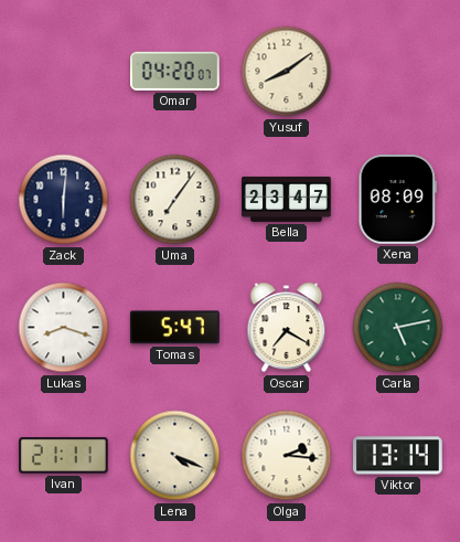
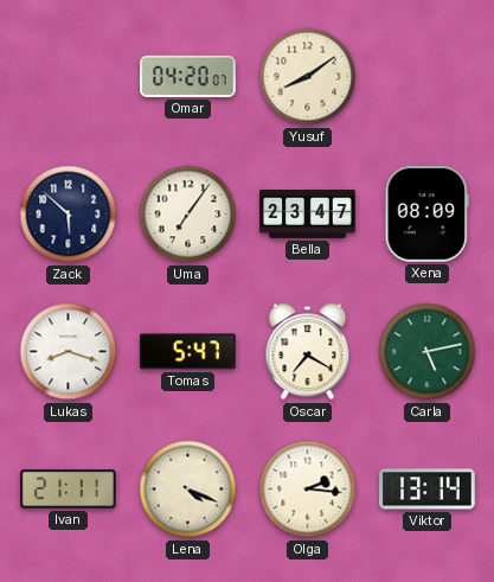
Zack: 6:01 -> 5:52
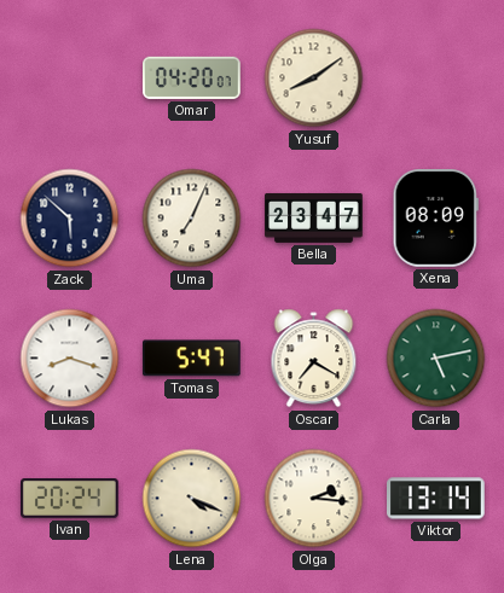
Uma: 7:06 -> 7:04
Ivan: 21:11 -> 20:24
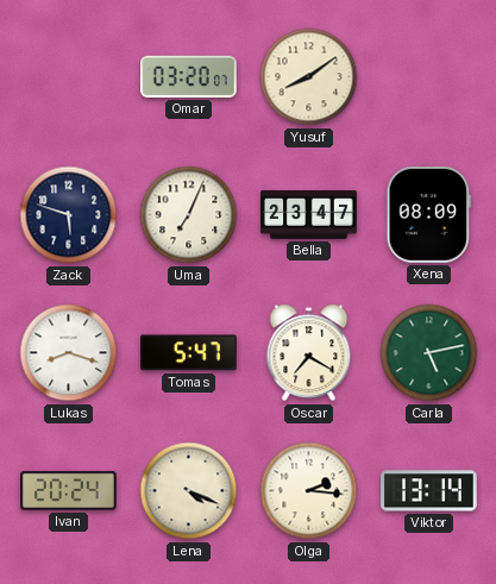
Omar: 04:20 -> 03:20
Zack: 5:52 -> 5:48
